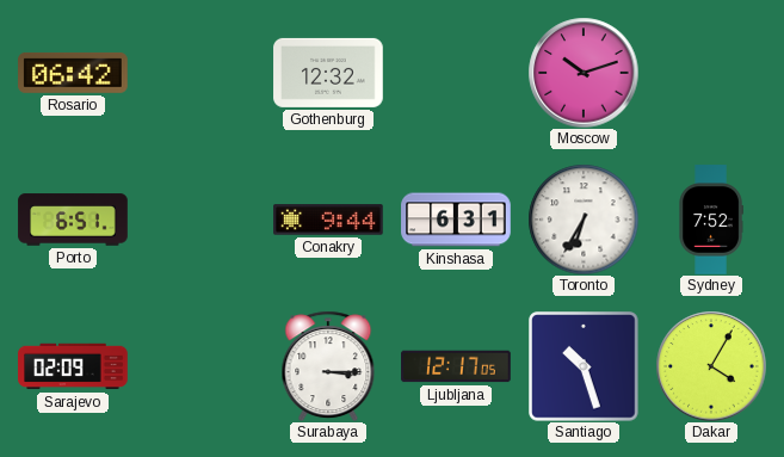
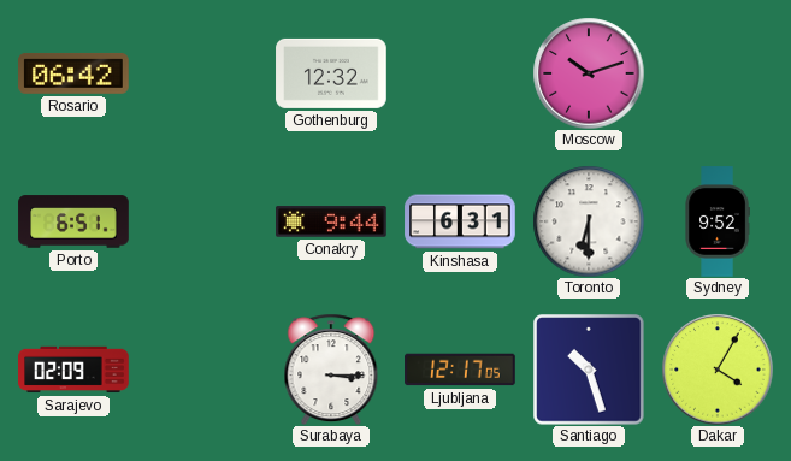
Toronto: 6:35 -> 6:30
Sydney: 7:52 -> 9:52
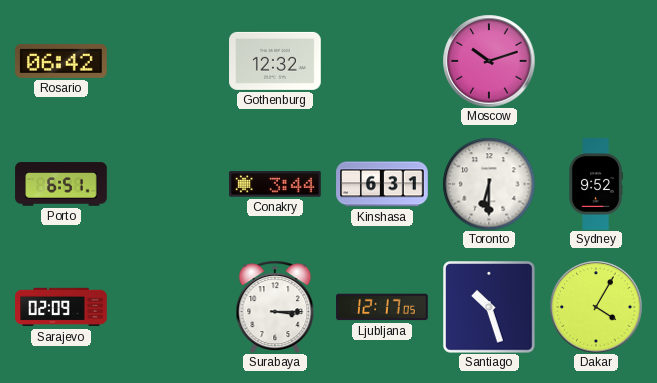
Conakry: 9:44 -> 3:44
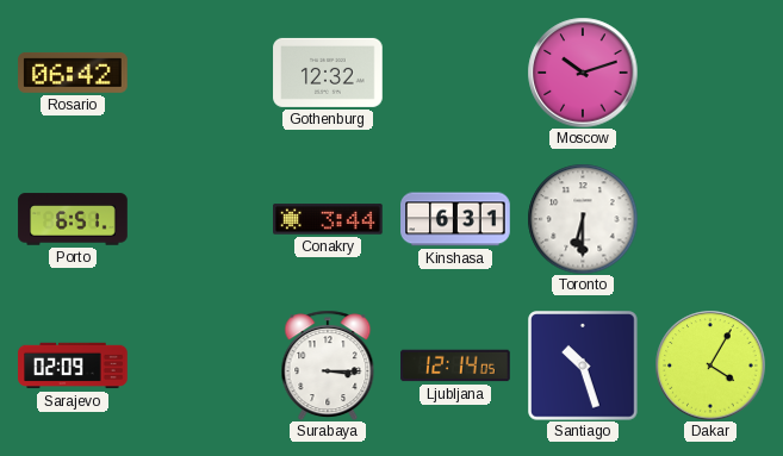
Sydney: 9:52 -> none
Ljubljana: 12:17 -> 12:14
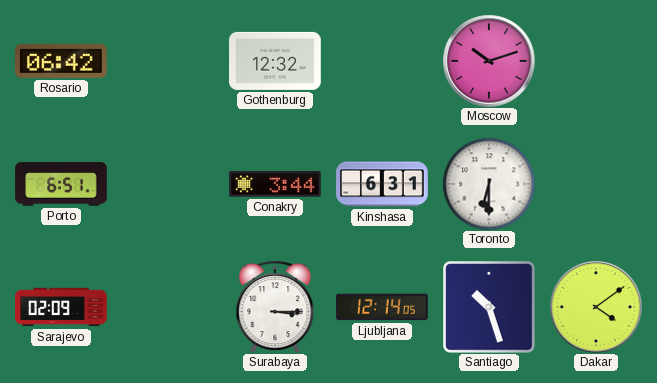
Dakar: 4:05 -> 4:09
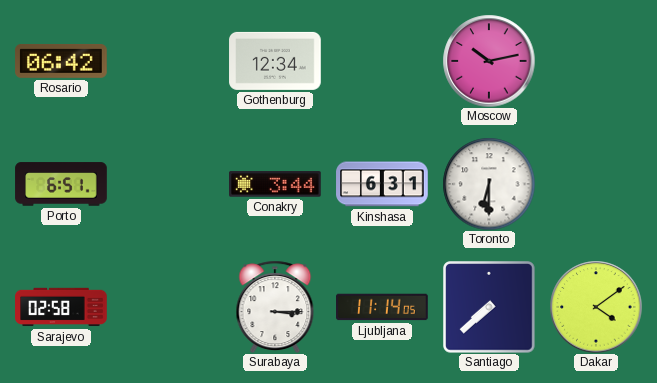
Gothenburg: 12:32 -> 12:34
Moscow: 10:12 -> 10:13
Sarajevo: 02:09 -> 02:58
Ljubljana: 12:14 -> 11:14
Santiago: 10:27 -> 7:38
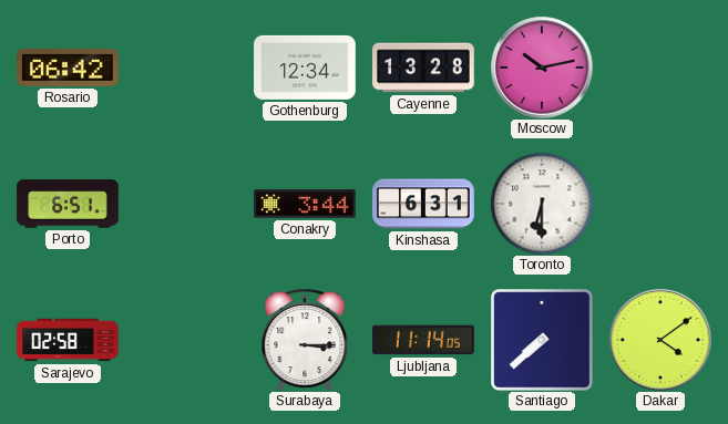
Cayenne: none -> 13:28
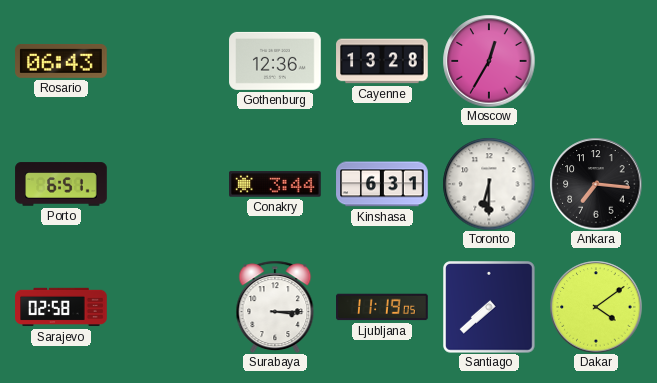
Rosario: 06:42 -> 06:43
Gothenburg: 12:34 -> 12:36
Moscow: 10:13 -> 12:35
Ankara: none -> 7:16
Ljubljana: 11:14 -> 11:19
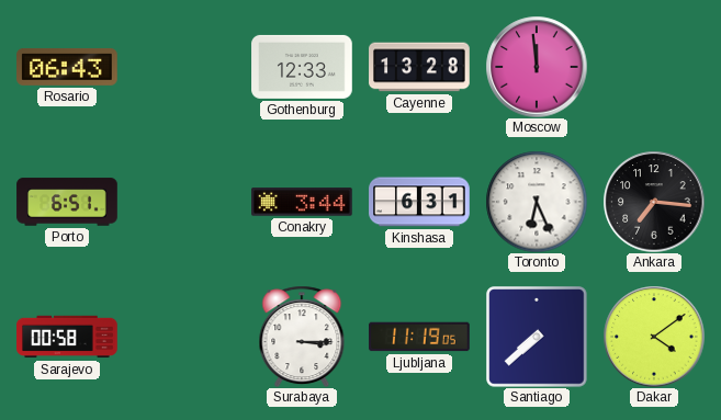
Gothenburg: 12:36 -> 12:33
Moscow: 12:35 -> 11:59
Toronto: 6:30 -> 6:26
Sarajevo: 02:58 -> 00:58
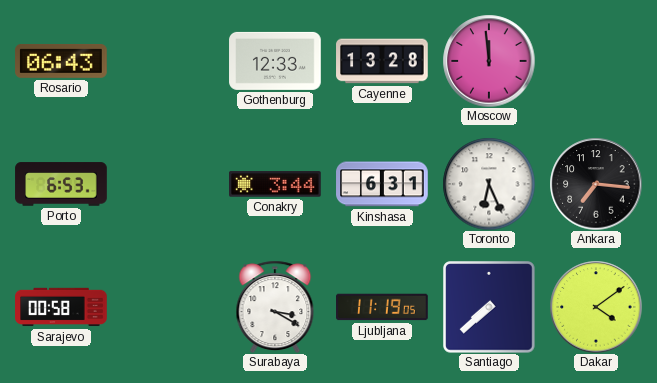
Porto: 6:51 -> 6:53
Surabaya: 3:15 -> 3:20
